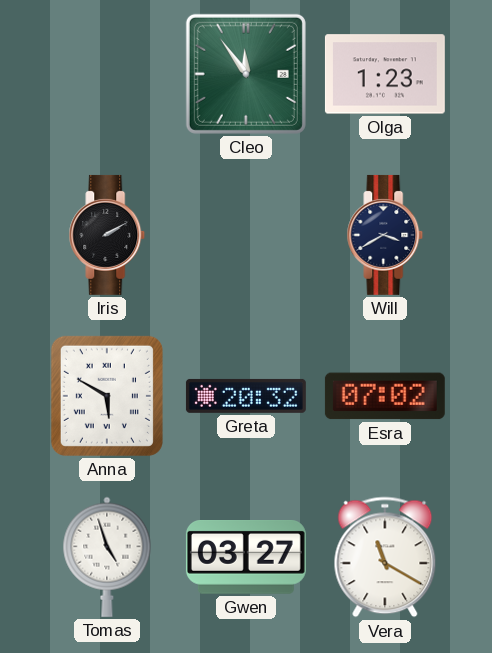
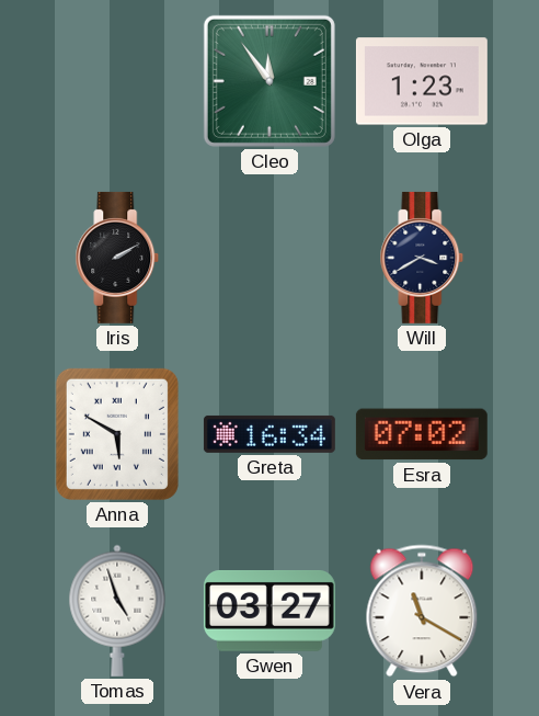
Greta: 20:32 -> 16:34
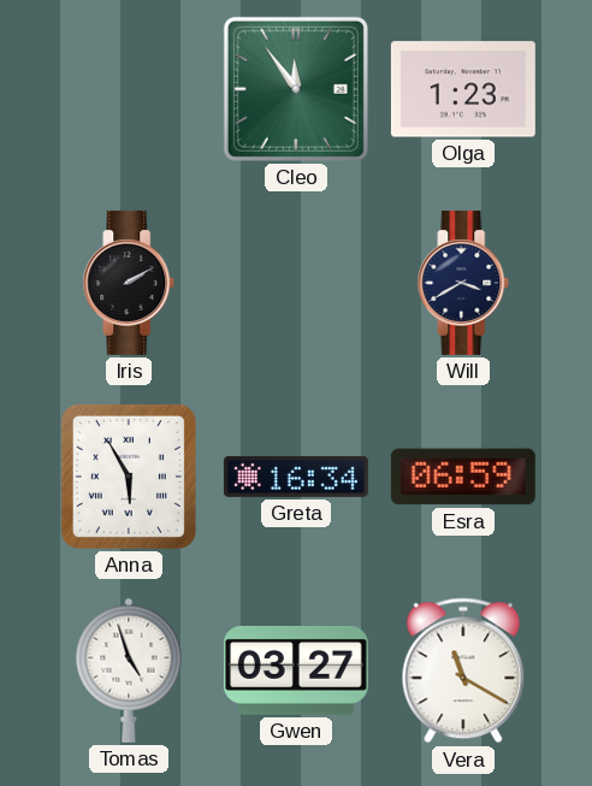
Anna: 5:50 -> 5:55
Esra: 07:02 -> 06:59
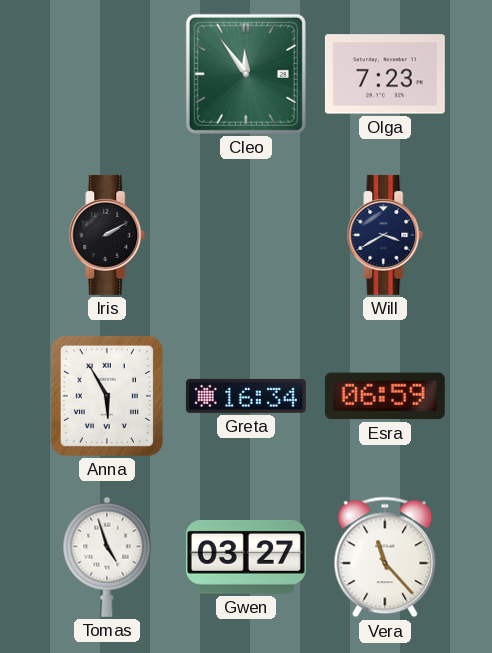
Olga: 1:23 -> 7:23
Vera: 11:20 -> 11:23
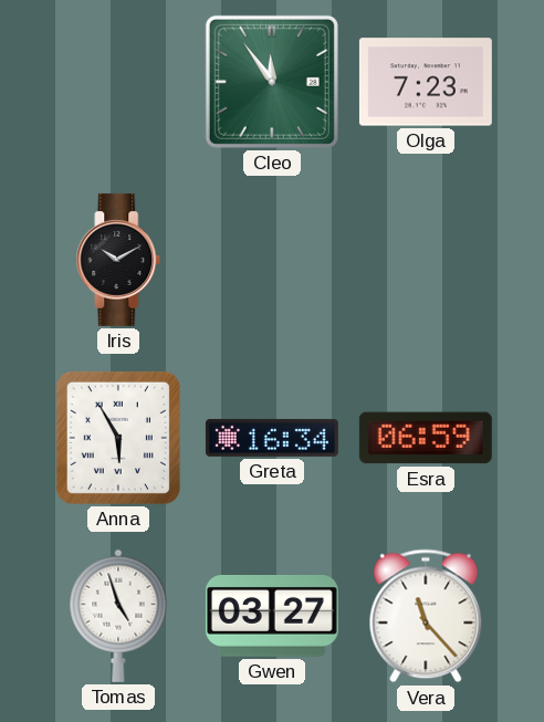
Iris: 2:10 -> 10:10
Will: 3:40 -> none
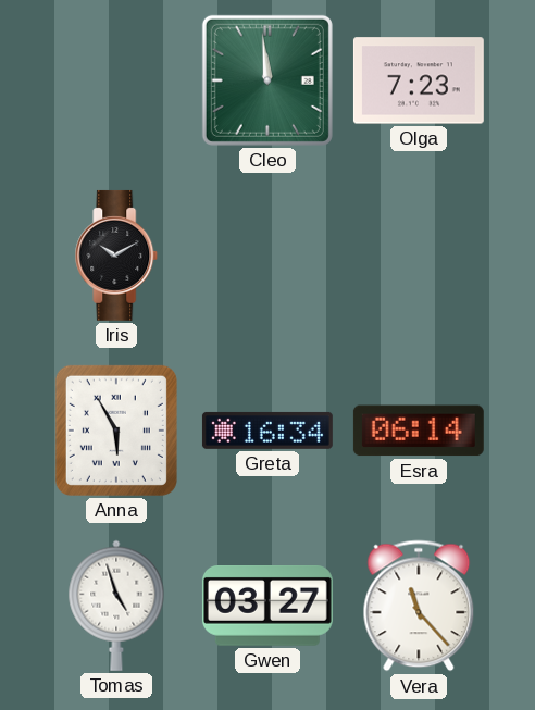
Cleo: 11:54 -> 11:59
Esra: 06:59 -> 06:14
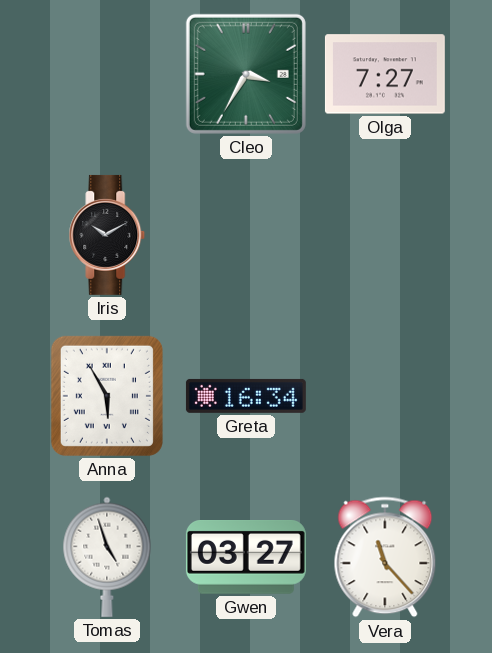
Cleo: 11:59 -> 3:35
Olga: 7:23 -> 7:27
Esra: 06:14 -> none
